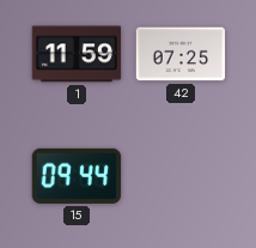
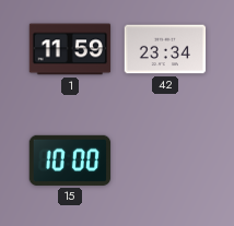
42: 07:25 -> 23:34
15: 09:44 -> 10:00
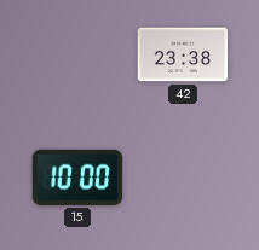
1: 11:59 -> none
42: 23:34 -> 23:38
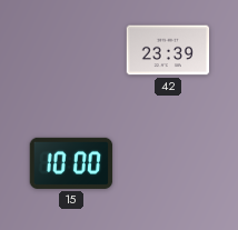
42: 23:38 -> 23:39
